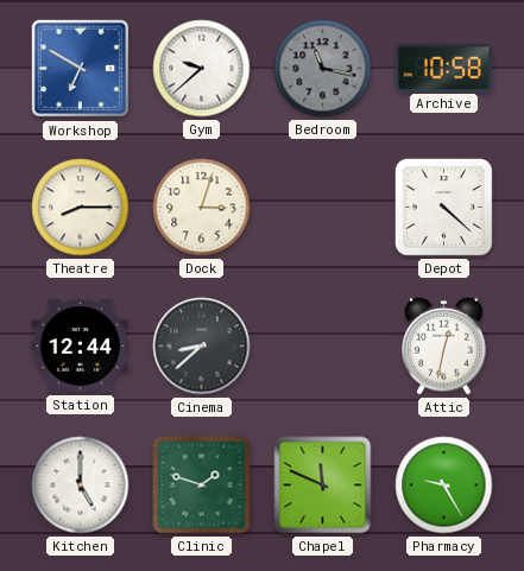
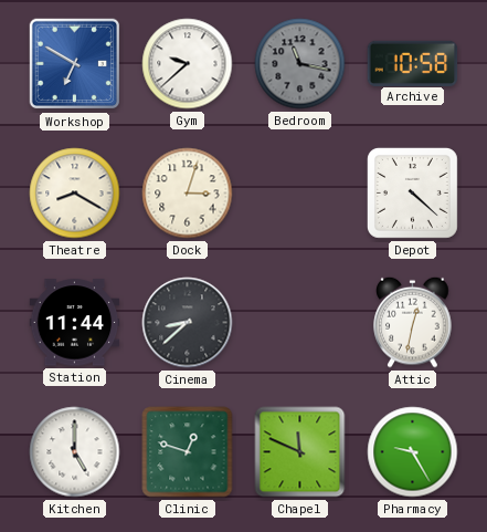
Theatre: 8:15 -> 8:20
Station: 12:44 -> 11:44
Clinic: 1:48 -> 12:48
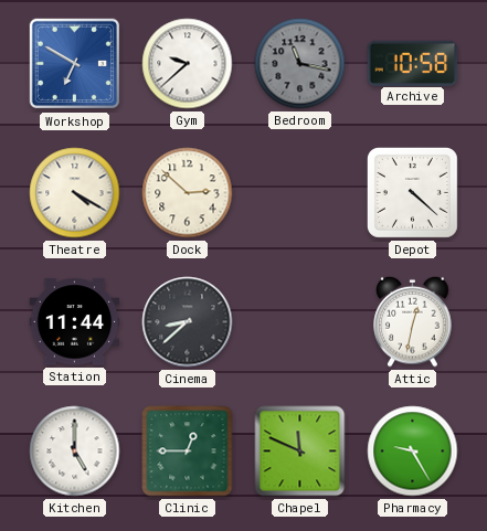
Theatre: 8:20 -> 4:20
Dock: 3:03 -> 2:52
Clinic: 12:48 -> 12:45
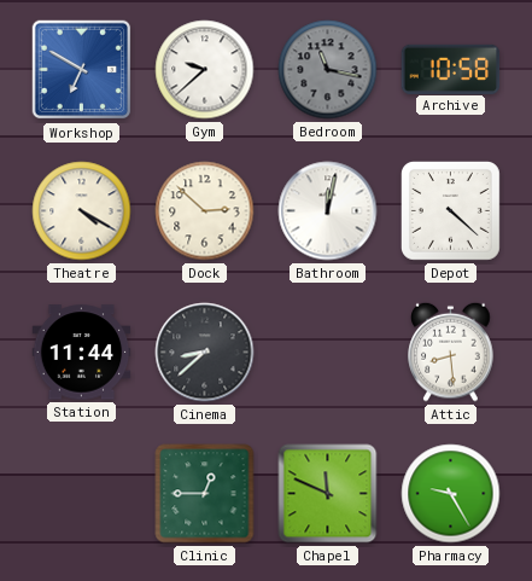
Bathroom: none -> 12:02
Attic: 12:32 -> 8:29
Kitchen: 5:00 -> none
